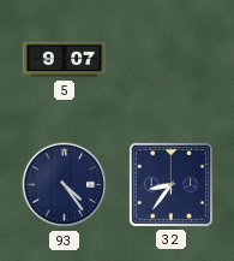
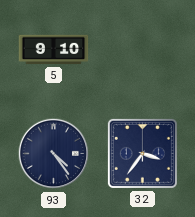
5: 9:07 -> 9:10
32: 8:36 -> 3:36
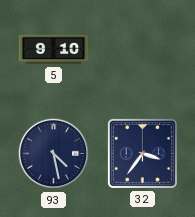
93: 4:24 -> 4:28
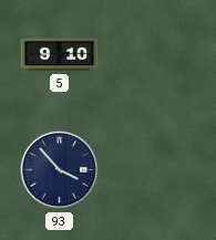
93: 4:28 -> 3:53
32: 3:36 -> none
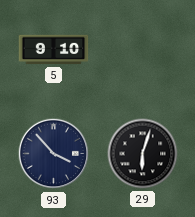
29: none -> 6:03
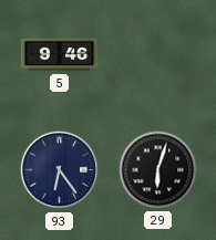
5: 9:10 -> 9:46
93: 3:53 -> 6:24
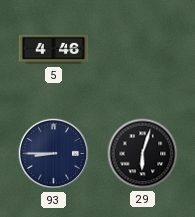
5: 9:46 -> 4:46
93: 6:24 -> 8:45
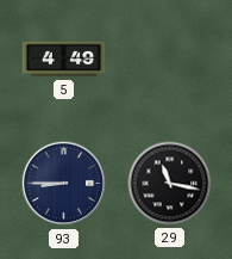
5: 4:46 -> 4:49
29: 6:03 -> 11:17
